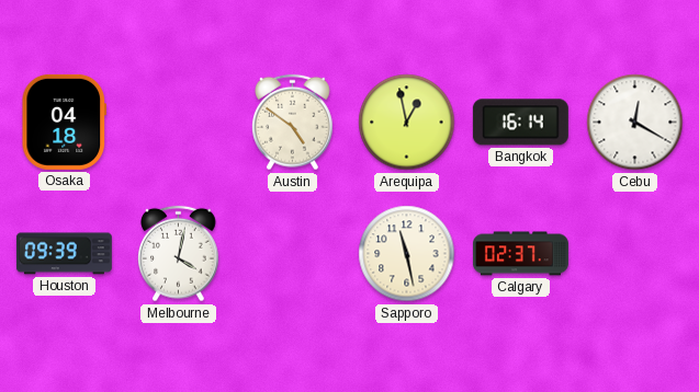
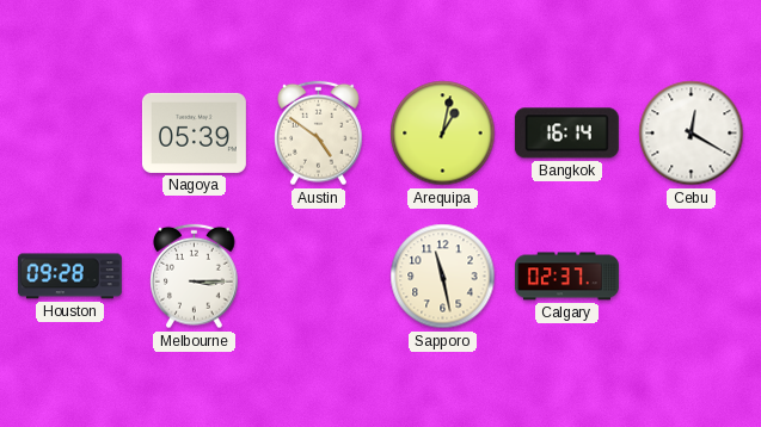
Osaka: 04:18 -> none
Nagoya: none -> 05:39
Arequipa: 12:58 -> 1:02
Houston: 09:39 -> 09:28
Melbourne: 4:02 -> 3:15
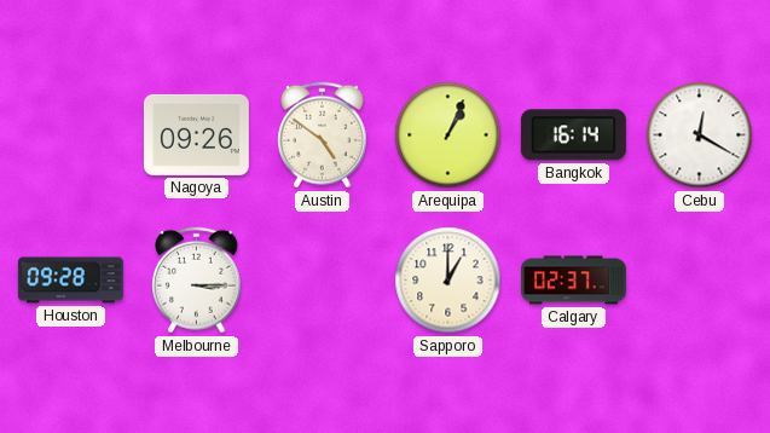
Nagoya: 05:39 -> 09:26
Arequipa: 1:02 -> 1:04
Sapporo: 11:28 -> 1:00
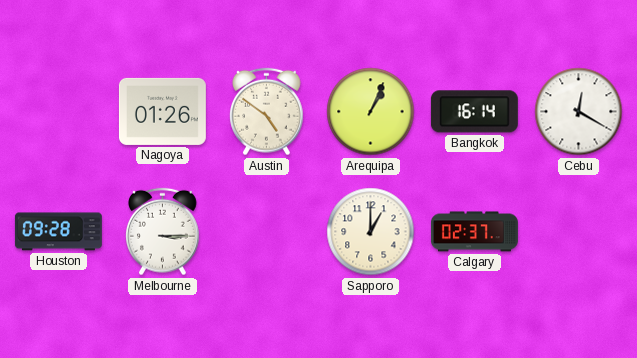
Nagoya: 09:26 -> 01:26
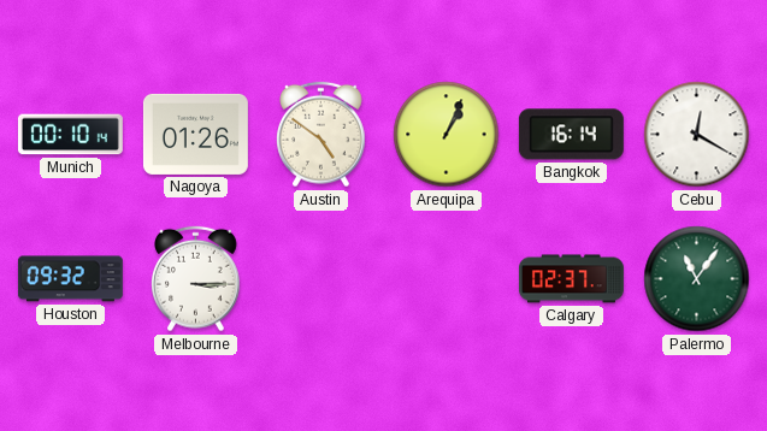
Munich: none -> 00:10
Houston: 09:28 -> 09:32
Sapporo: 1:00 -> none
Palermo: none -> 11:06
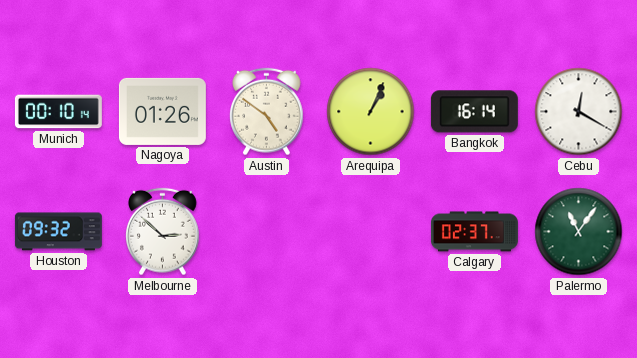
Melbourne: 3:15 -> 2:52
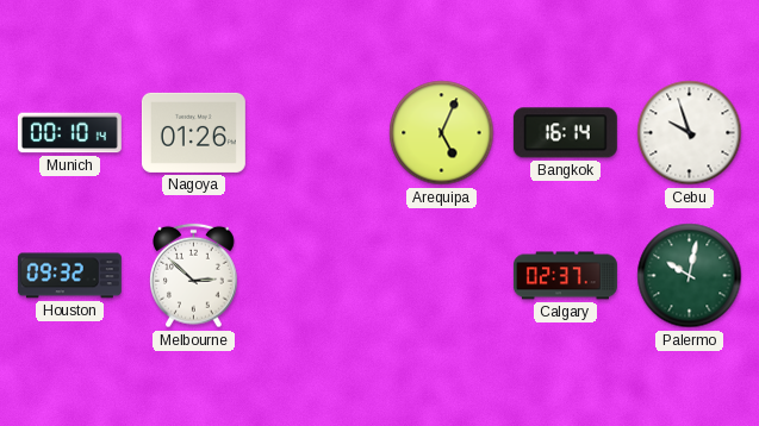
Austin: 4:51 -> none
Arequipa: 1:04 -> 5:04
Cebu: 12:20 -> 9:57
Palermo: 11:06 -> 10:02
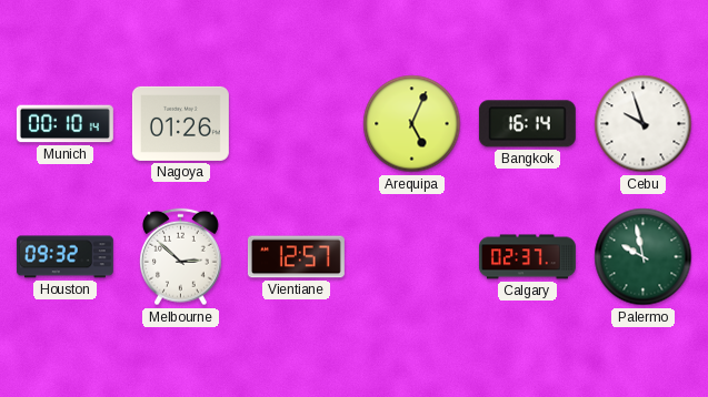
Vientiane: none -> 12:57
Palermo: 10:02 -> 9:58
